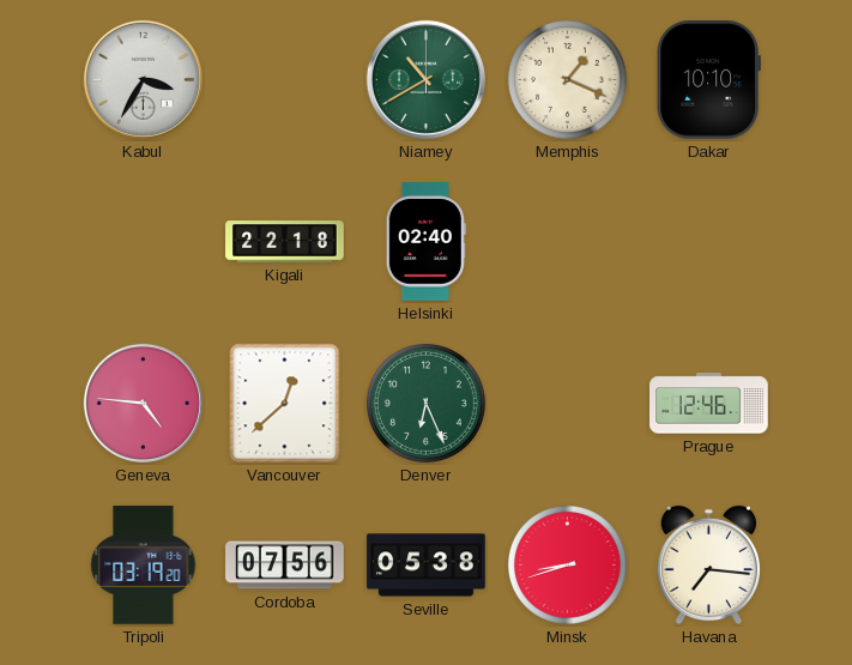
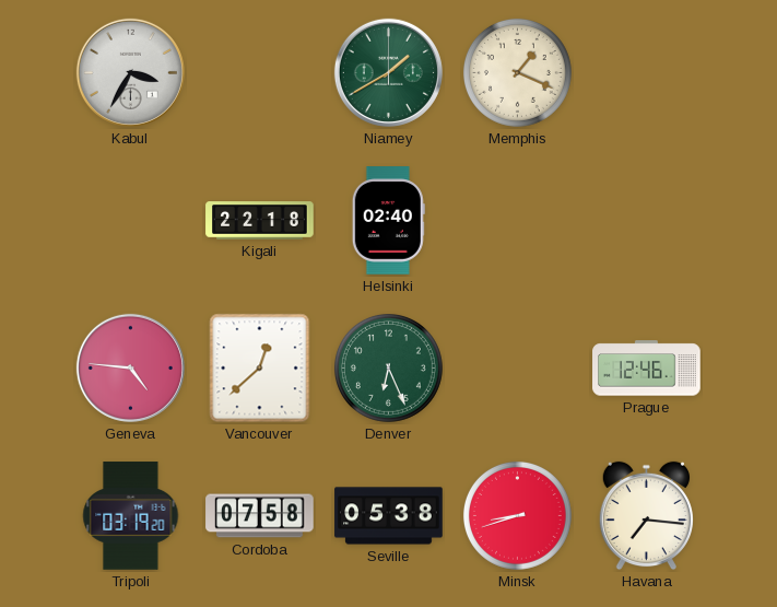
Niamey: 10:40 -> 1:40
Dakar: 10:10 -> none
Cordoba: 07:56 -> 07:58
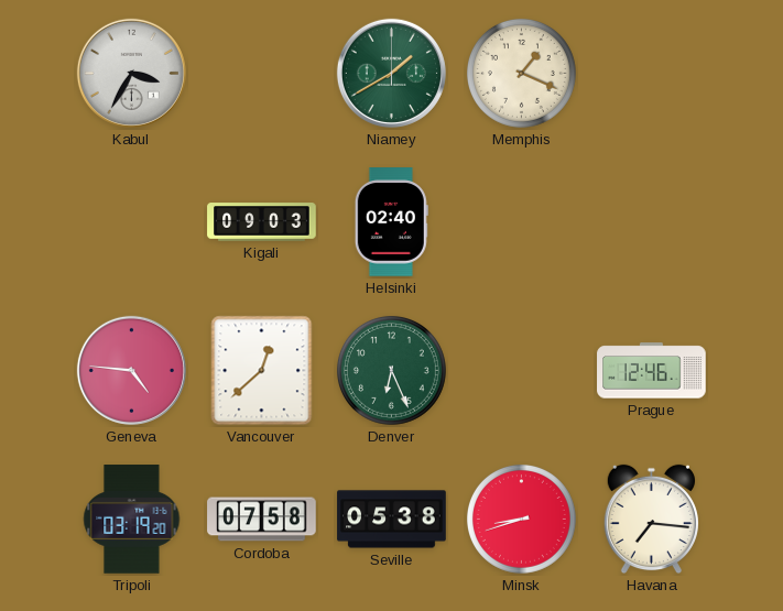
Kigali: 22:18 -> 09:03
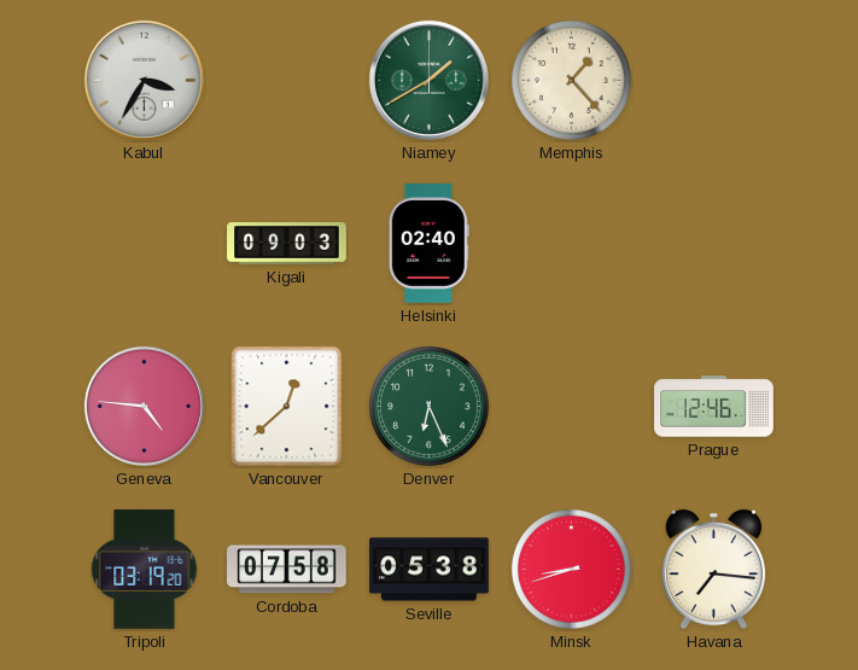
Memphis: 1:19 -> 1:23
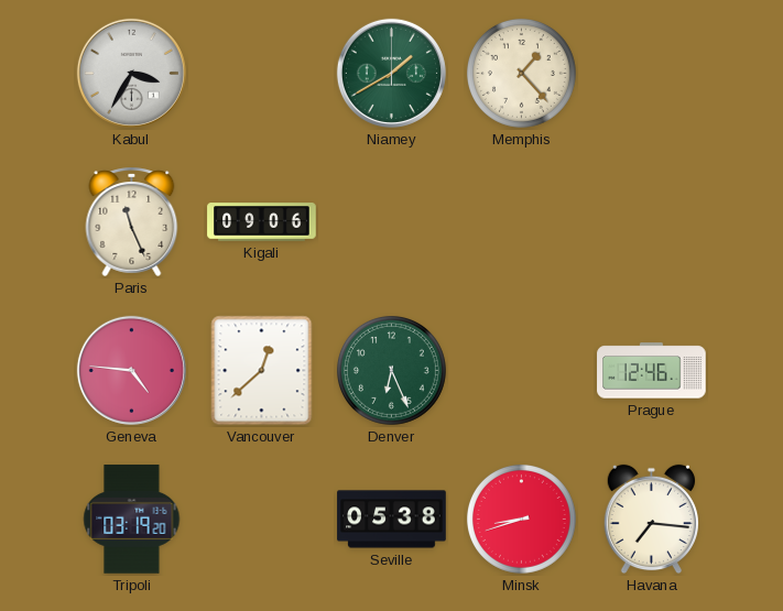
Paris: none -> 11:26
Kigali: 09:03 -> 09:06
Helsinki: 02:40 -> none
Cordoba: 07:58 -> none
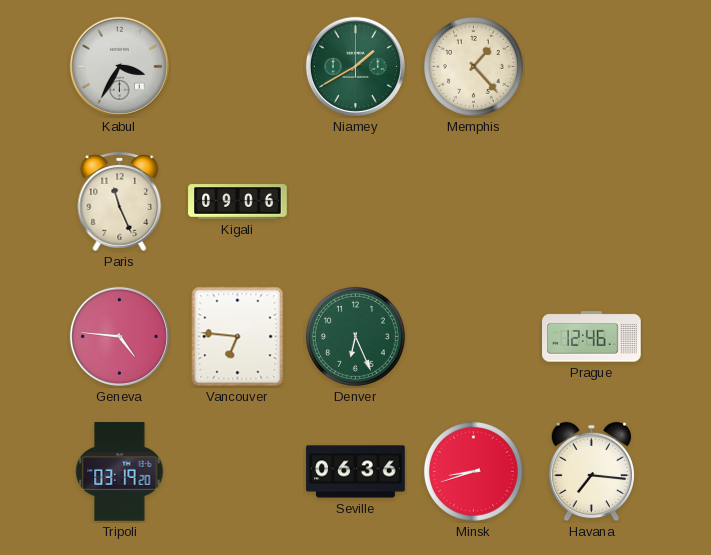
Vancouver: 12:38 -> 6:46
Seville: 05:38 -> 06:36
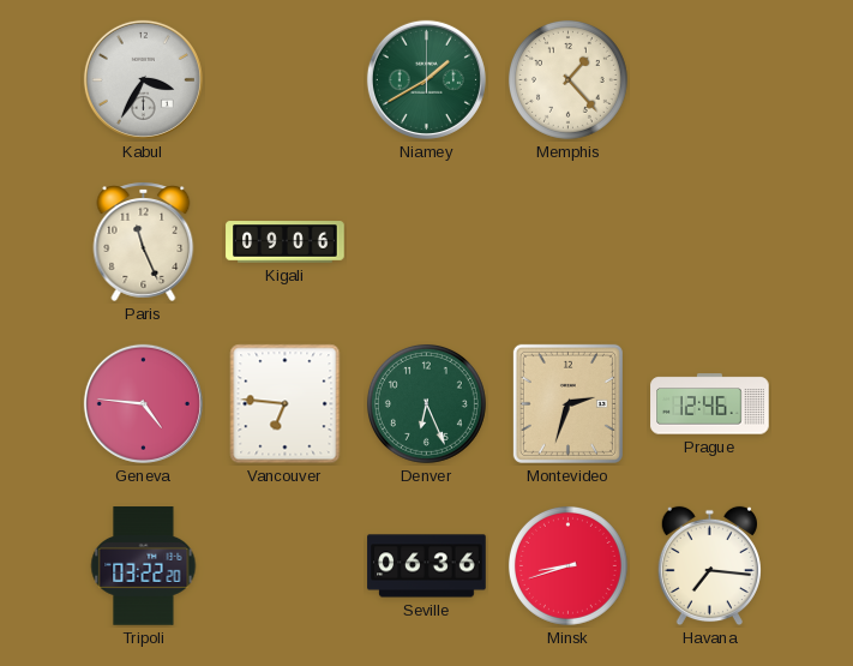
Montevideo: none -> 2:33
Tripoli: 03:19 -> 03:22
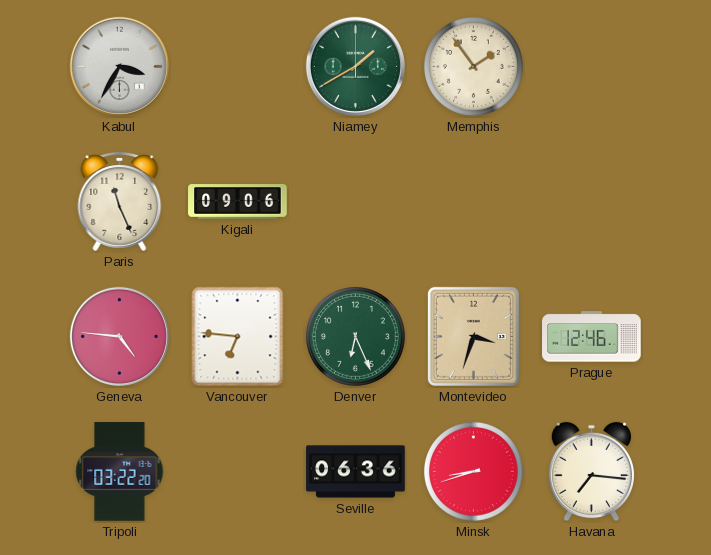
Memphis: 1:23 -> 1:54
Montevideo: 2:33 -> 3:33
